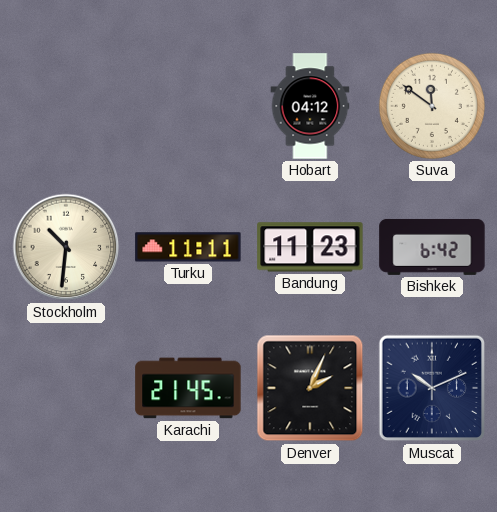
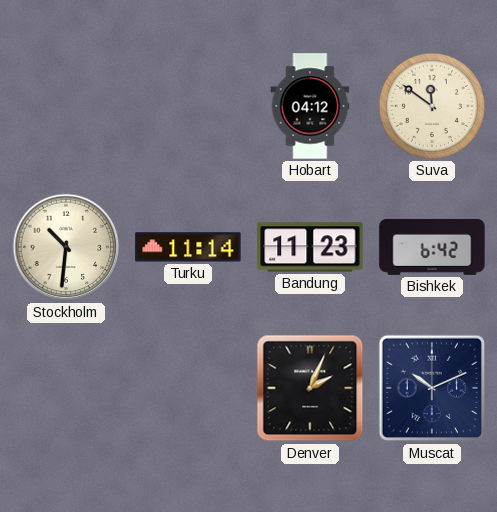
Turku: 11:11 -> 11:14
Karachi: 21:45 -> none
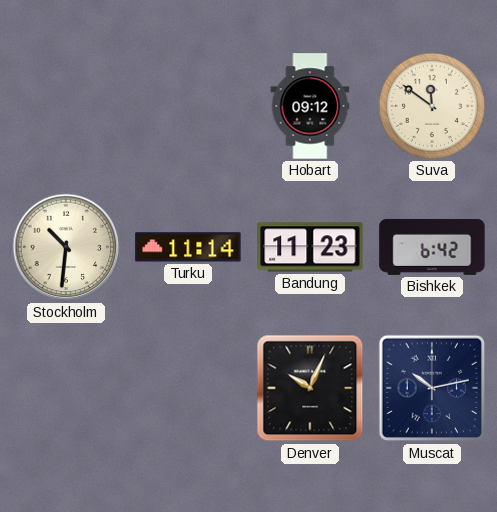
Hobart: 04:12 -> 09:12
Denver: 2:04 -> 10:04
Muscat: 10:11 -> 10:13
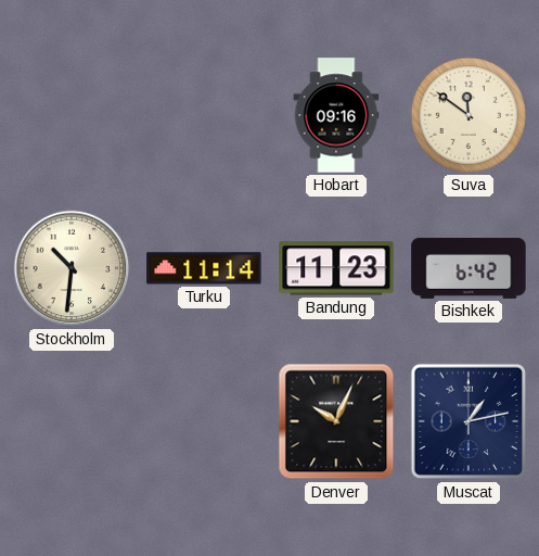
Hobart: 09:12 -> 09:16
Muscat: 10:13 -> 1:13
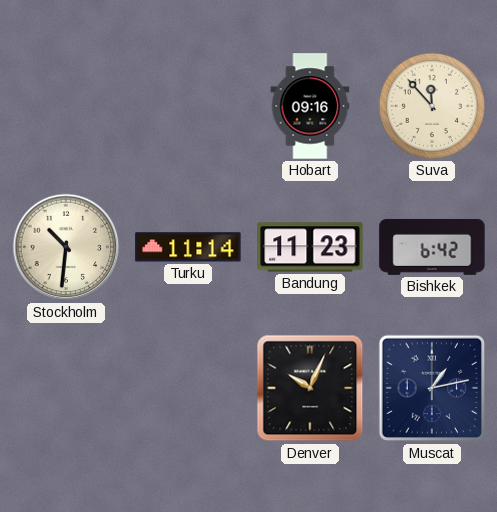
Suva: 11:51 -> 11:53
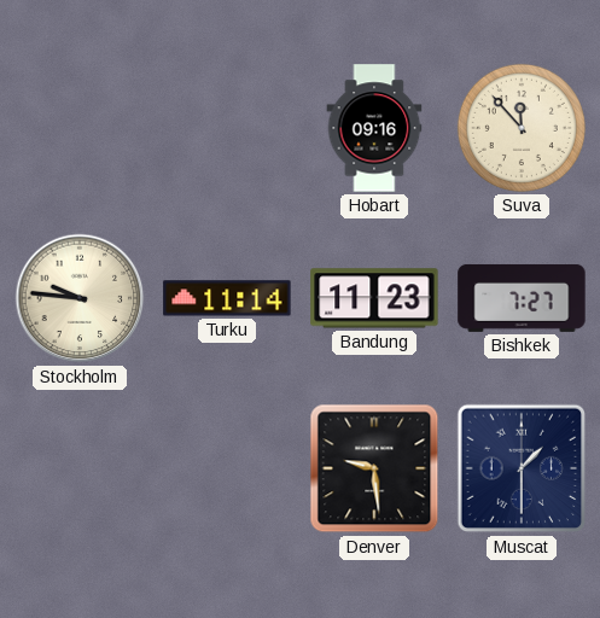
Stockholm: 10:31 -> 9:46
Bishkek: 6:42 -> 7:27
Denver: 10:04 -> 9:29
Muscat: 1:13 -> 1:30
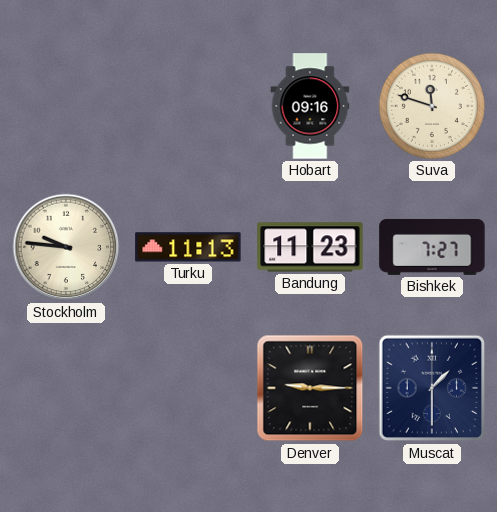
Suva: 11:53 -> 11:48
Turku: 11:14 -> 11:13
Denver: 9:29 -> 9:15
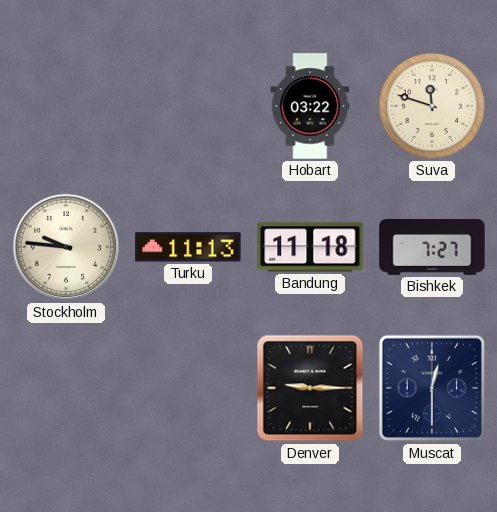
Hobart: 09:16 -> 03:22
Bandung: 11:23 -> 11:18
Muscat: 1:30 -> 12:30
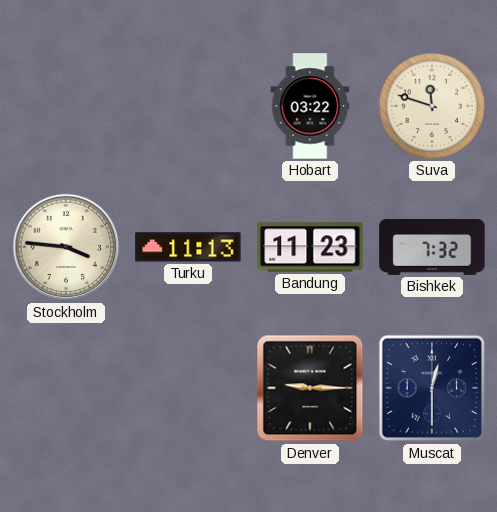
Stockholm: 9:46 -> 3:46
Bandung: 11:18 -> 11:23
Bishkek: 7:27 -> 7:32
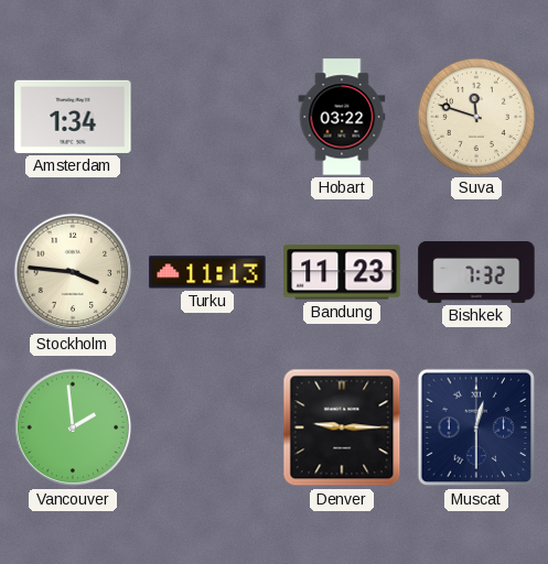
Amsterdam: none -> 1:34
Vancouver: none -> 1:59
